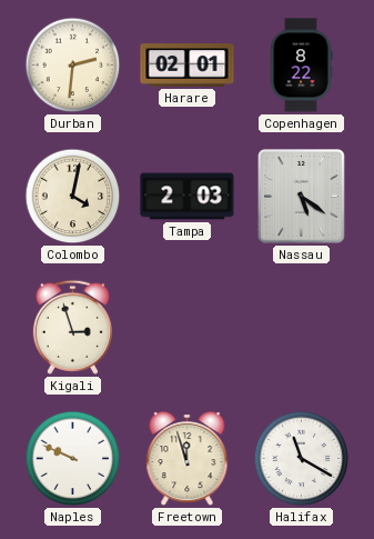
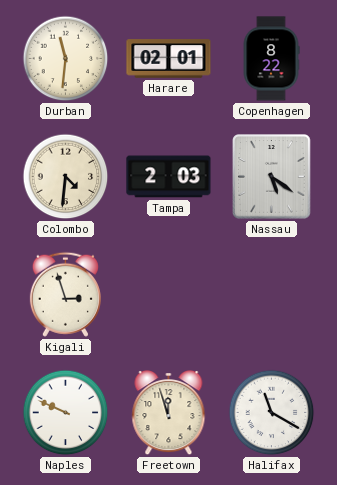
Durban: 2:31 -> 11:31
Colombo: 4:02 -> 4:31
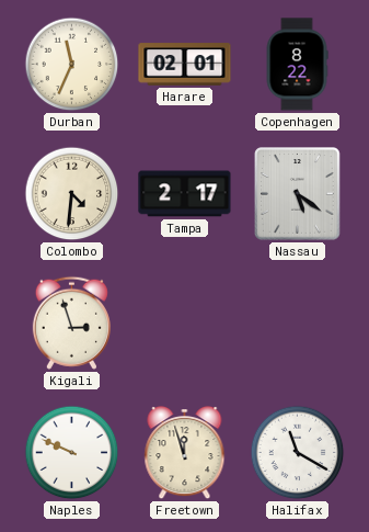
Durban: 11:31 -> 11:34
Tampa: 2:03 -> 2:17
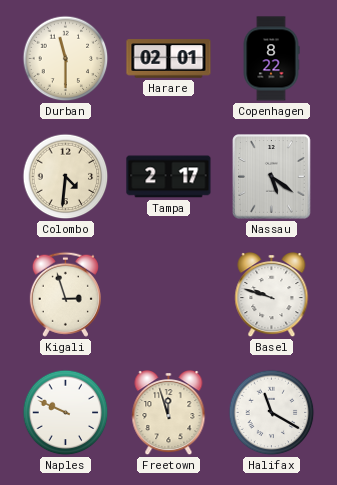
Durban: 11:34 -> 11:30
Basel: none -> 9:48
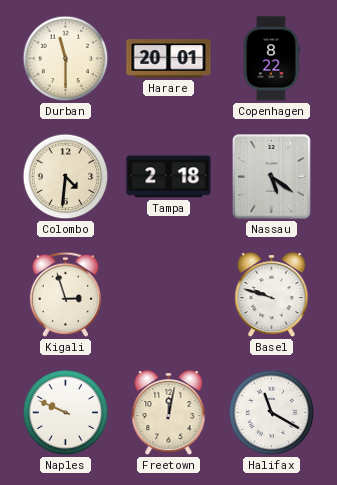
Harare: 02:01 -> 20:01
Tampa: 2:17 -> 2:18
Freetown: 11:57 -> 12:02
